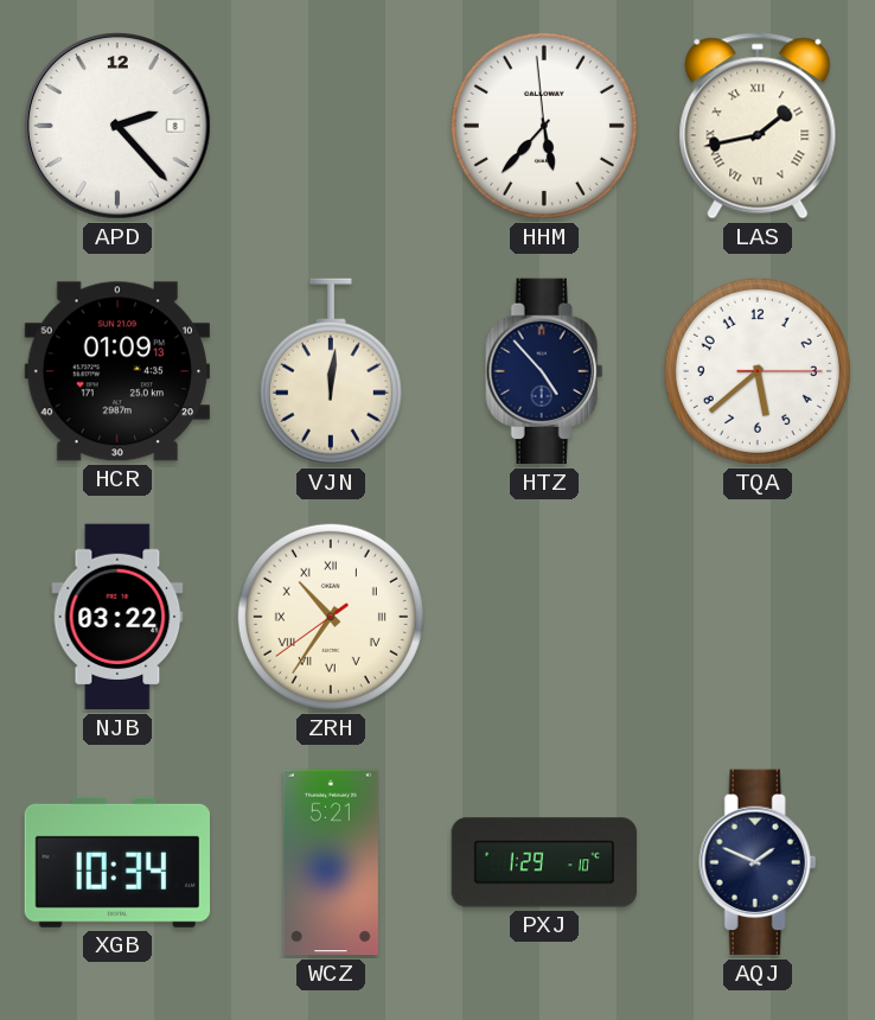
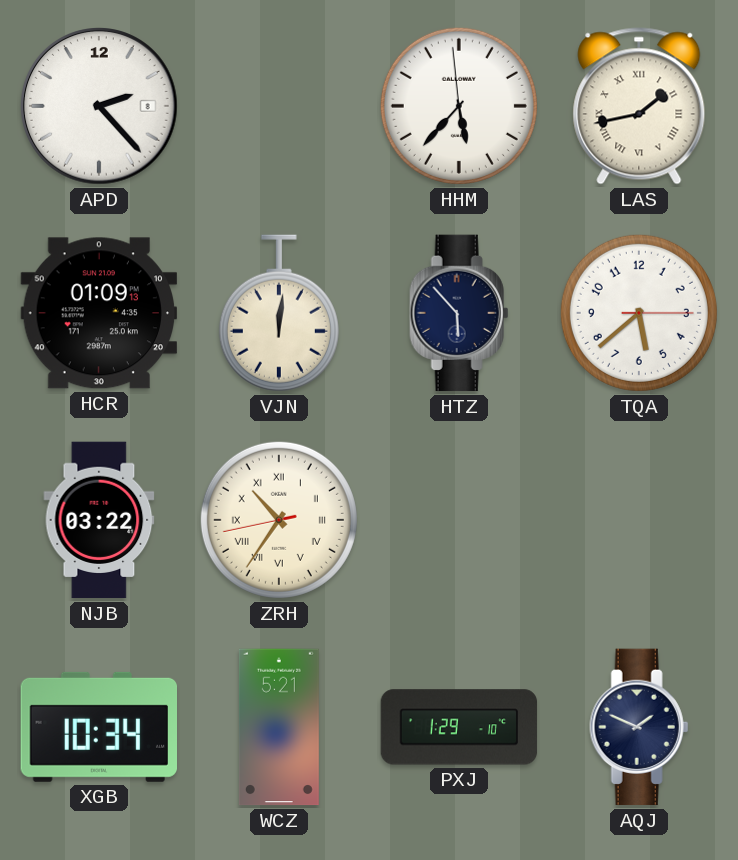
HTZ: 4:53 -> 5:53
ZRH: 10:35:39 -> 10:35:43
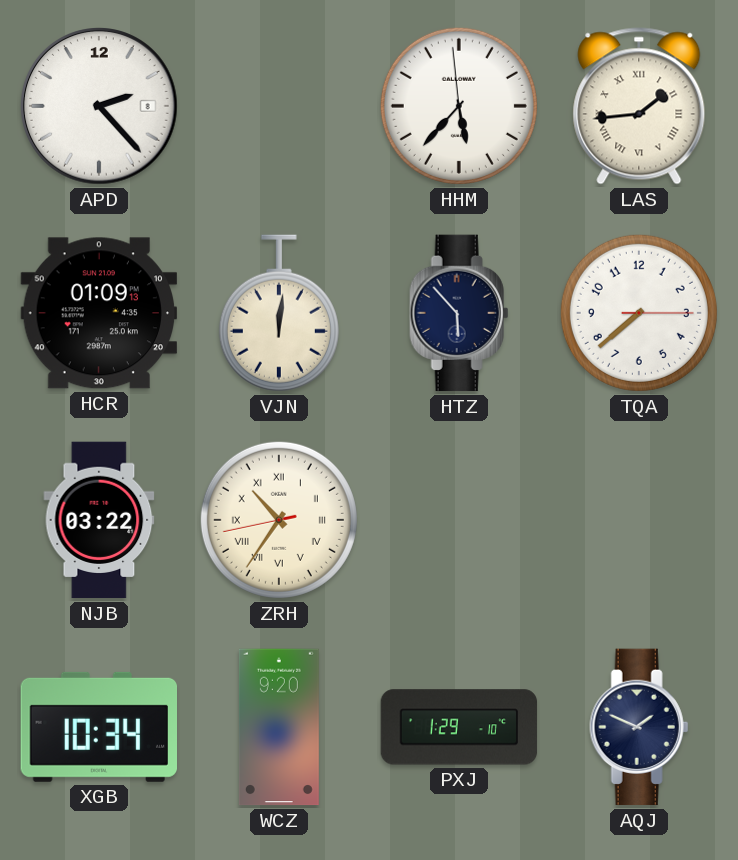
LAS: 1:43 -> 1:44
TQA: 5:38 -> 7:38
WCZ: 5:21 -> 9:20
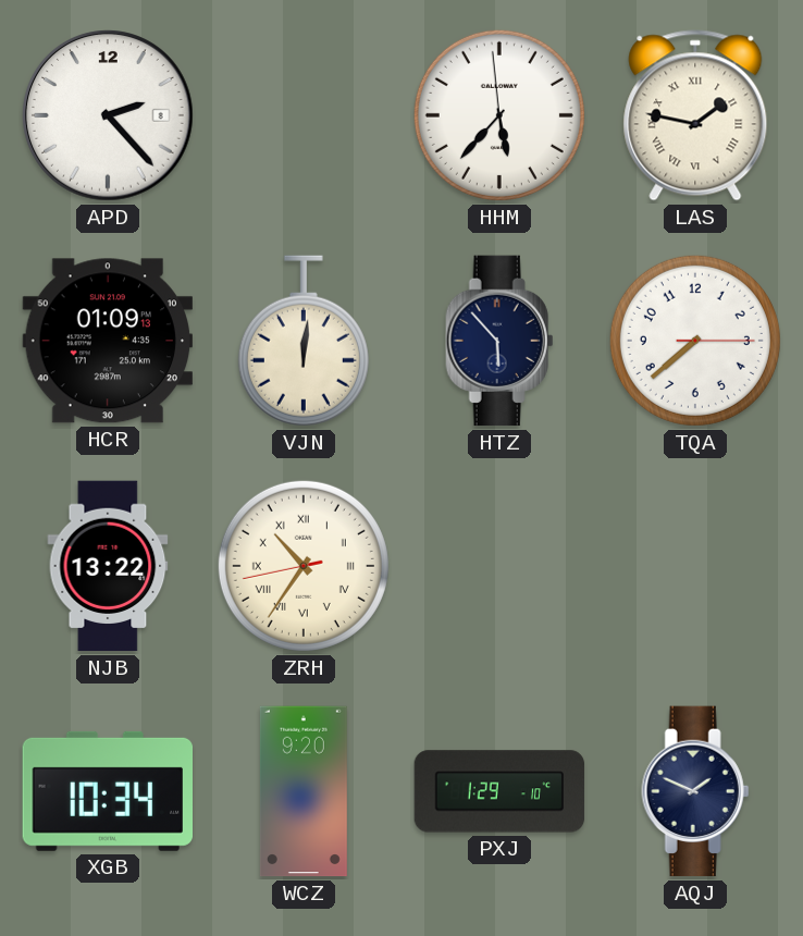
LAS: 1:44 -> 1:47
NJB: 03:22 -> 13:22
